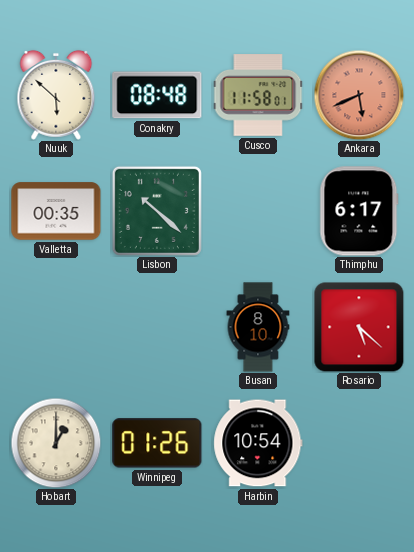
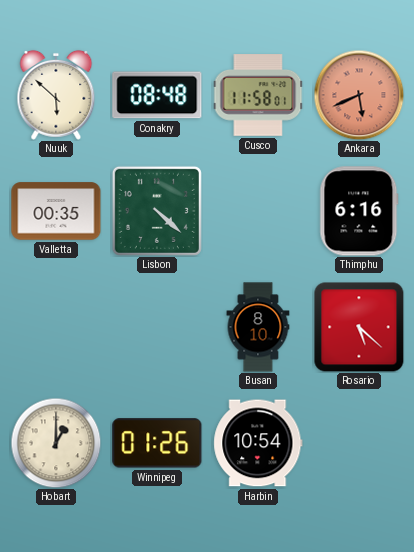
Lisbon: 10:22 -> 4:22
Thimphu: 6:17 -> 6:16
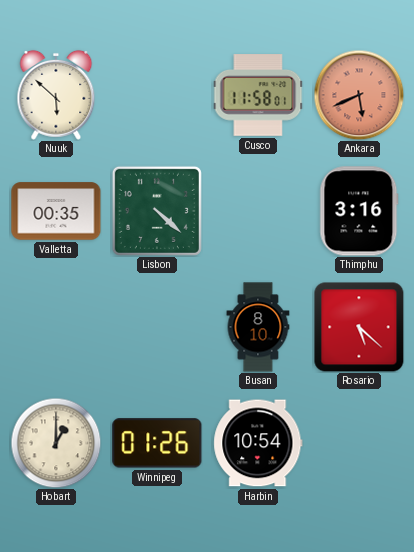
Conakry: 08:48 -> none
Thimphu: 6:16 -> 3:16
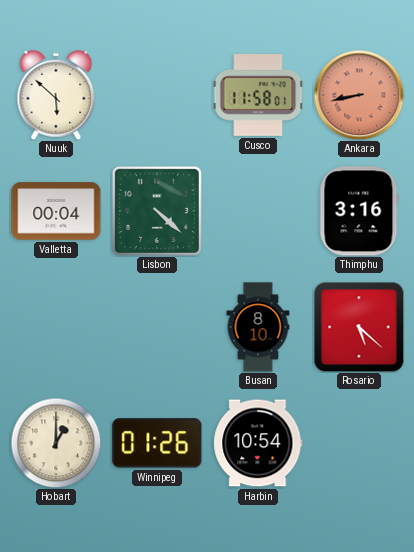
Ankara: 5:41 -> 8:43
Valletta: 00:35 -> 00:04
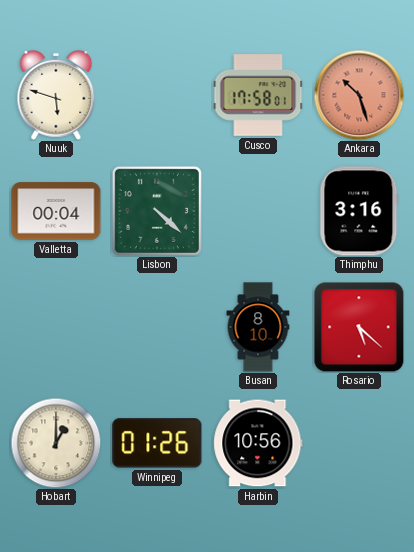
Nuuk: 5:52 -> 5:48
Cusco: 11:58 -> 17:58
Ankara: 8:43 -> 10:27
Harbin: 10:54 -> 10:56
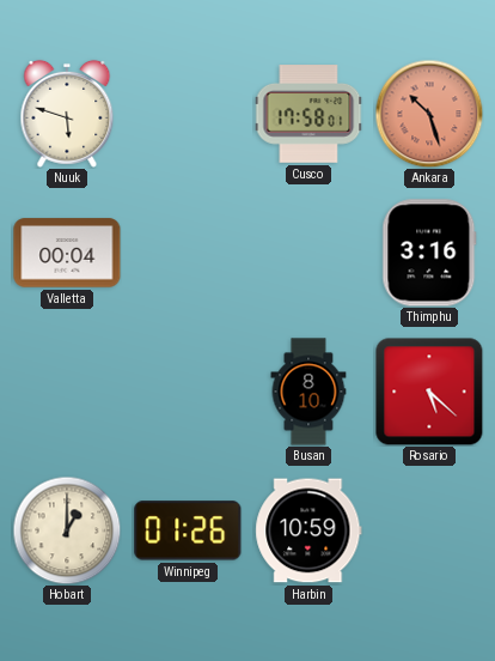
Lisbon: 4:22 -> none
Harbin: 10:56 -> 10:59
